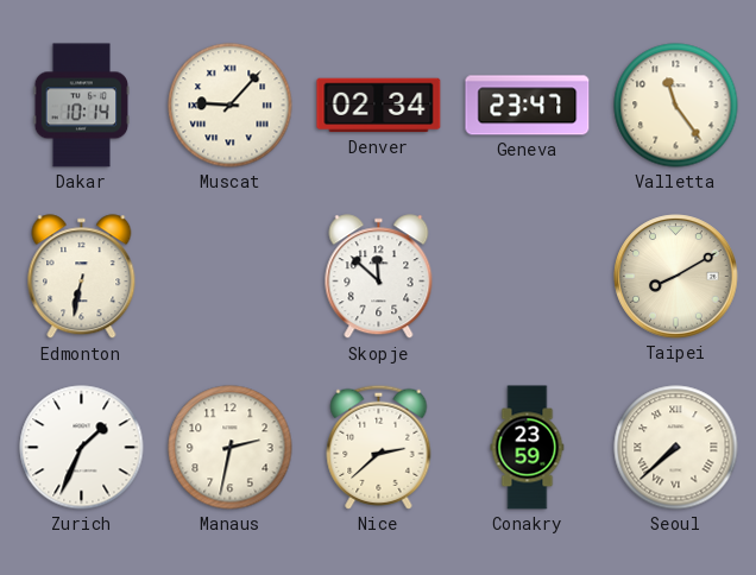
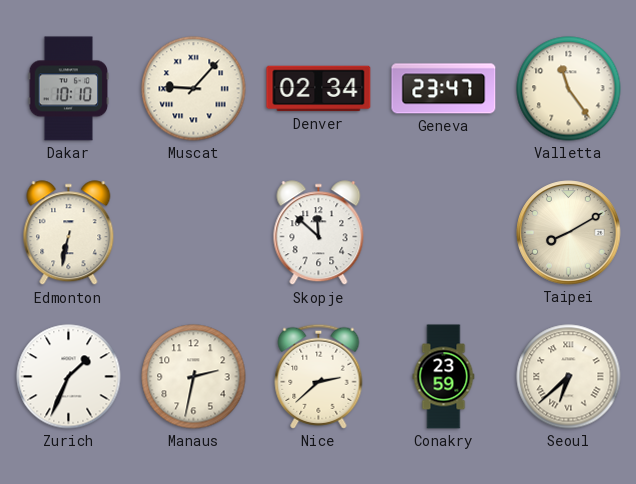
Dakar: 10:14 -> 10:10
Seoul: 7:38 -> 6:38
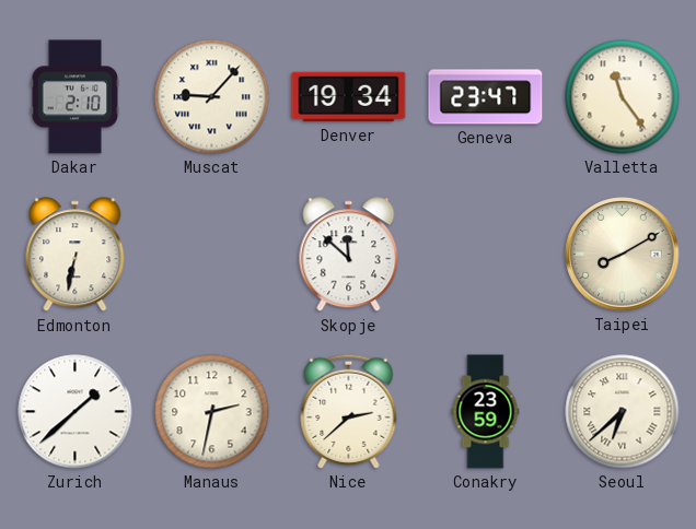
Dakar: 10:10 -> 2:10
Denver: 02:34 -> 19:34
Zurich: 1:34 -> 1:38
